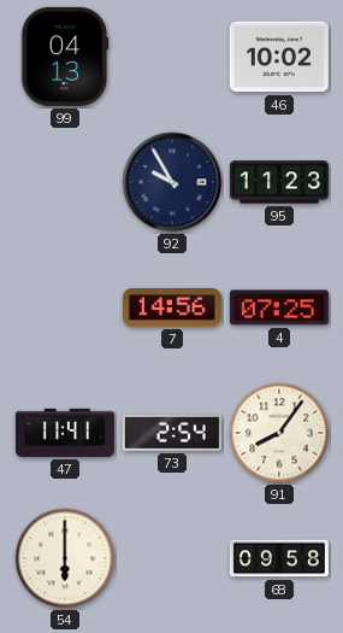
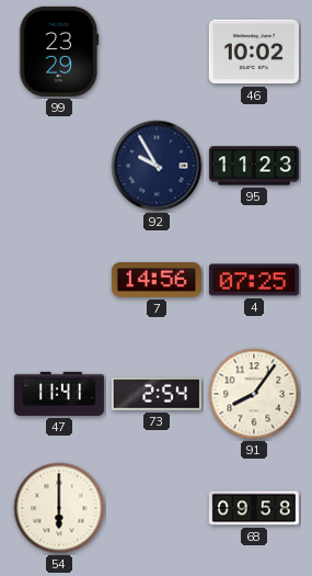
99: 04:13 -> 23:29
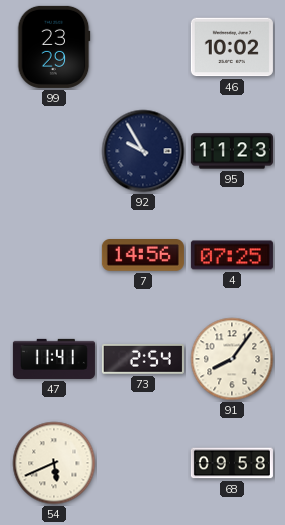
54: 6:00 -> 5:41
